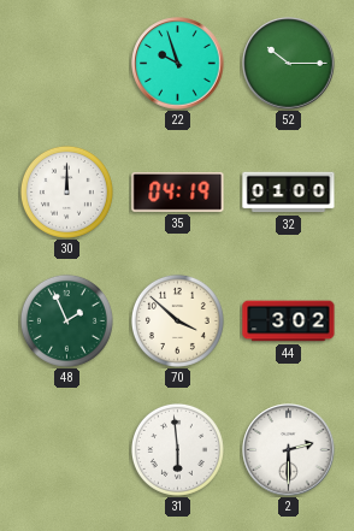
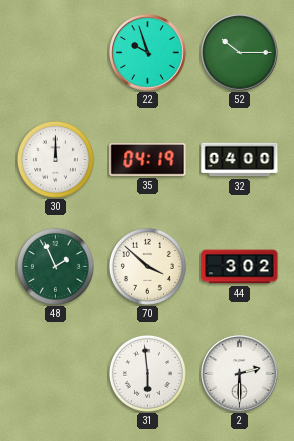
32: 01:00 -> 04:00
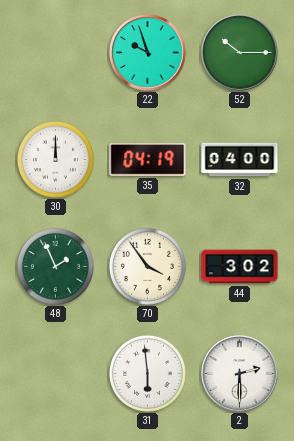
70: 3:52 -> 3:54
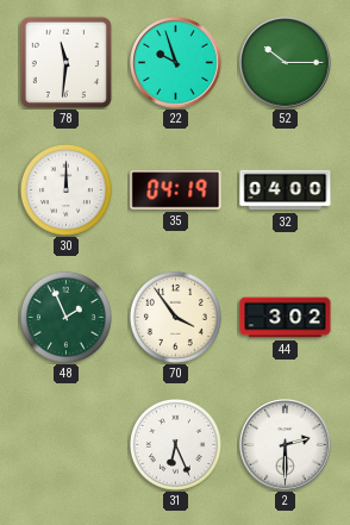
78: none -> 11:31
31: 5:59 -> 6:26
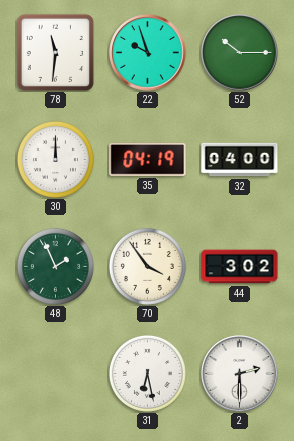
31: 6:26 -> 6:28
